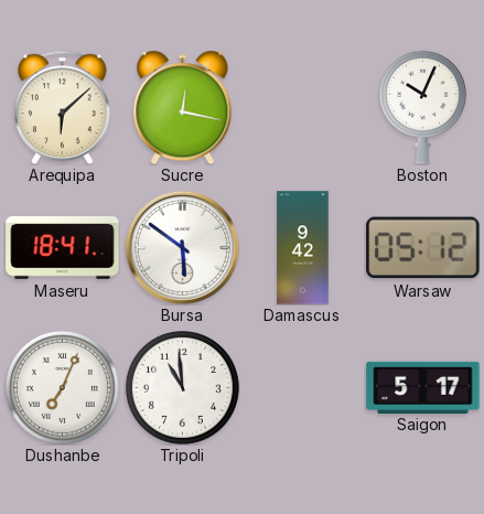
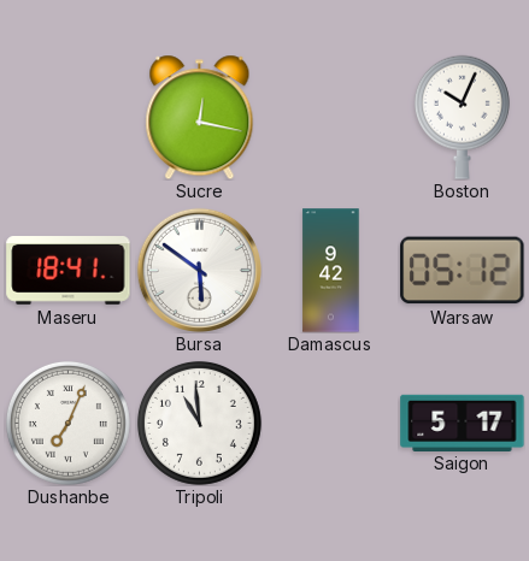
Arequipa: 6:08 -> none
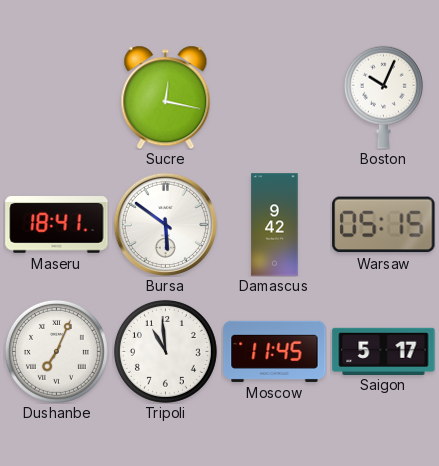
Warsaw: 05:12 -> 05:15
Moscow: none -> 11:45
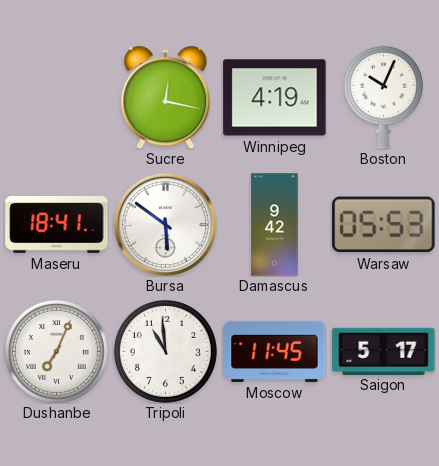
Winnipeg: none -> 4:19
Warsaw: 05:15 -> 05:53
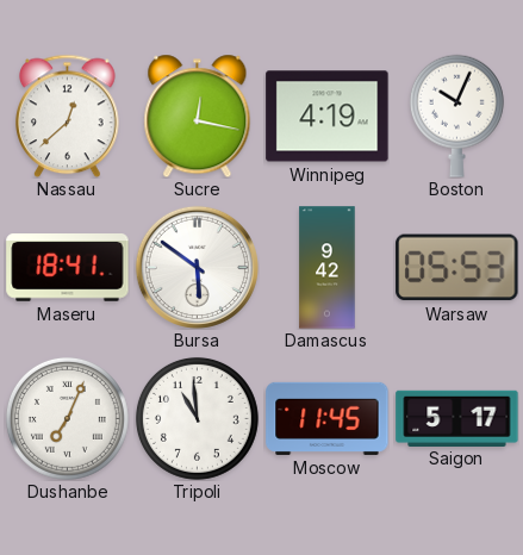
Nassau: none -> 12:38
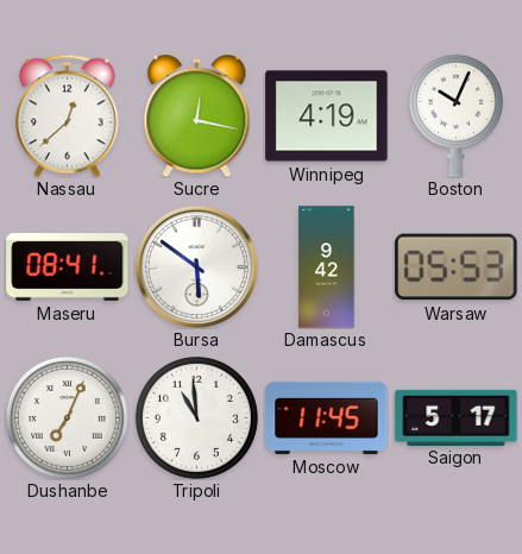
Maseru: 18:41 -> 08:41
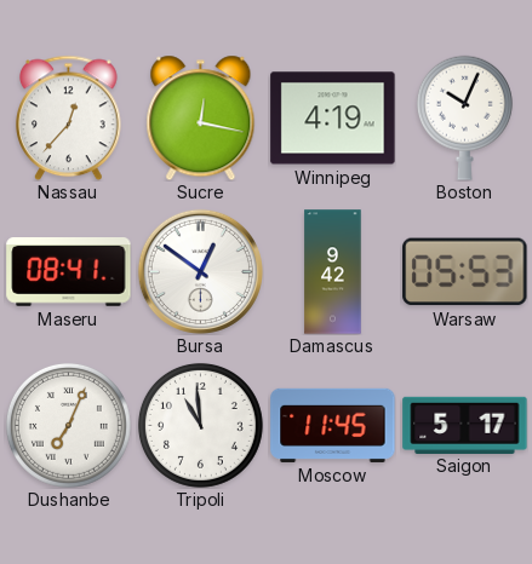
Nassau: 12:38 -> 12:37
Bursa: 5:51 -> 12:51
